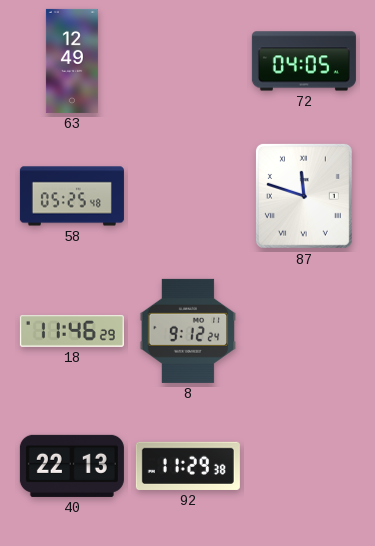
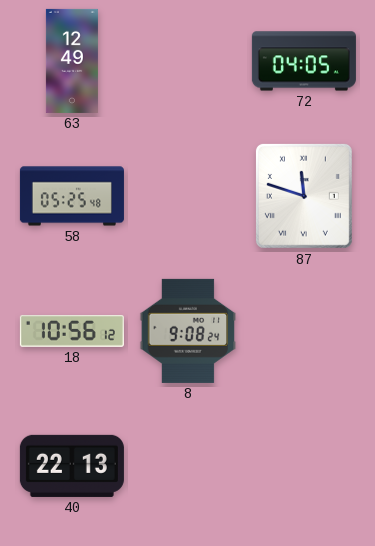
18: 11:46 -> 10:56
8: 9:12 -> 9:08
92: 11:29 -> none
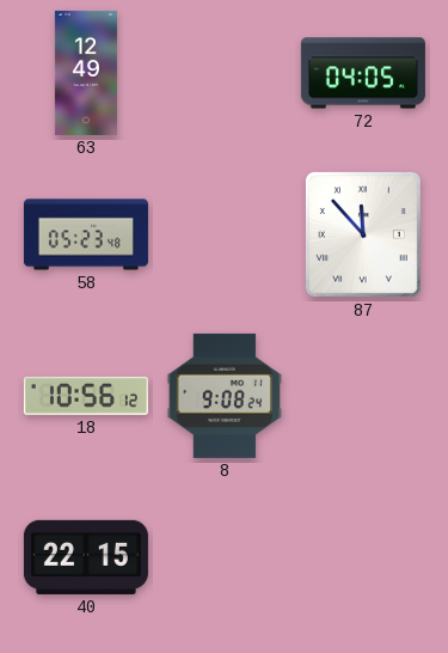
58: 05:25 -> 05:23
87: 11:48 -> 11:53
40: 22:13 -> 22:15
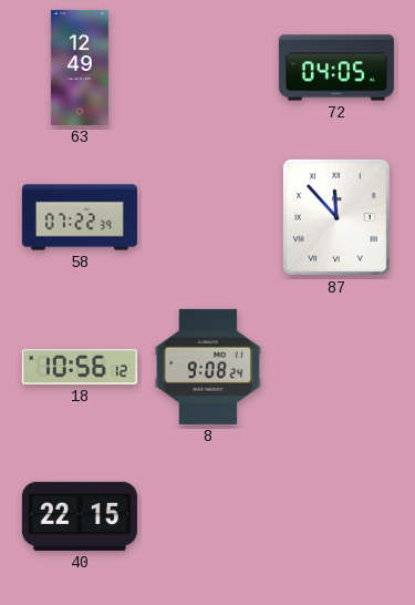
58: 05:23 -> 07:22
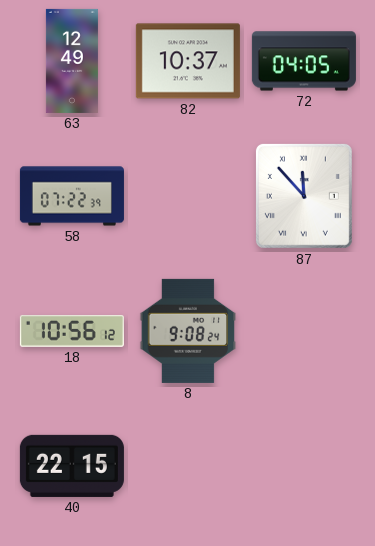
82: none -> 10:37
